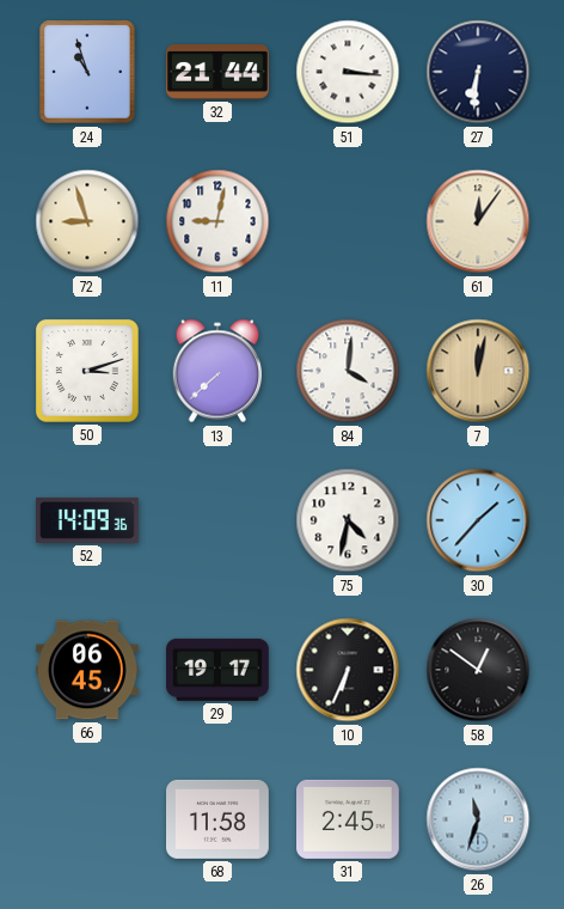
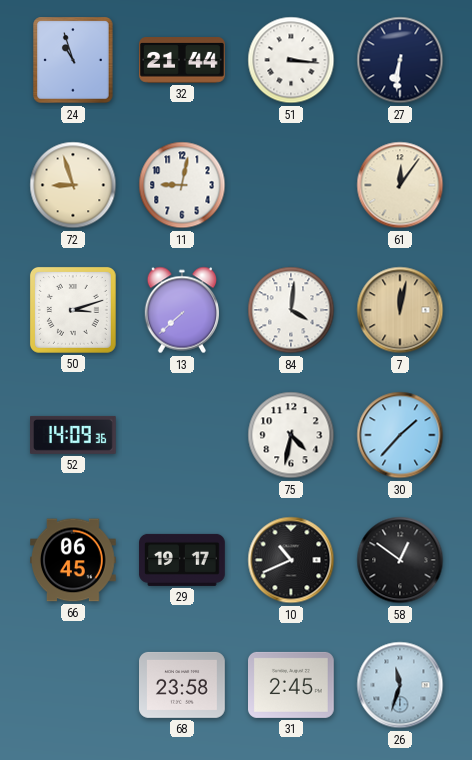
10: 6:34 -> 10:41
68: 11:58 -> 23:58
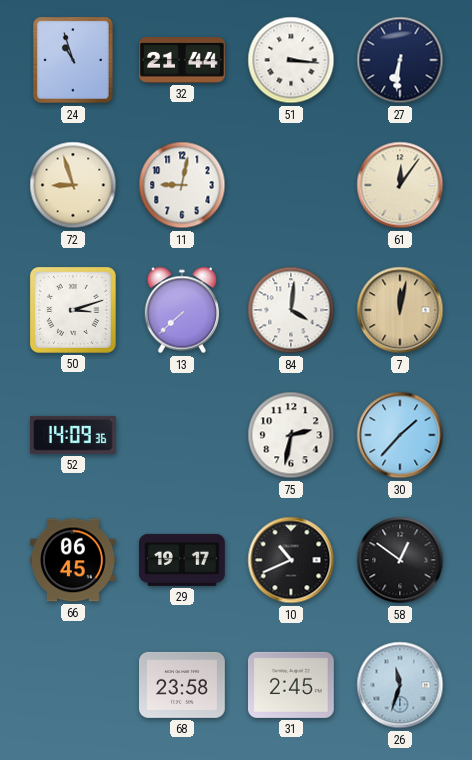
75: 4:32 -> 2:32
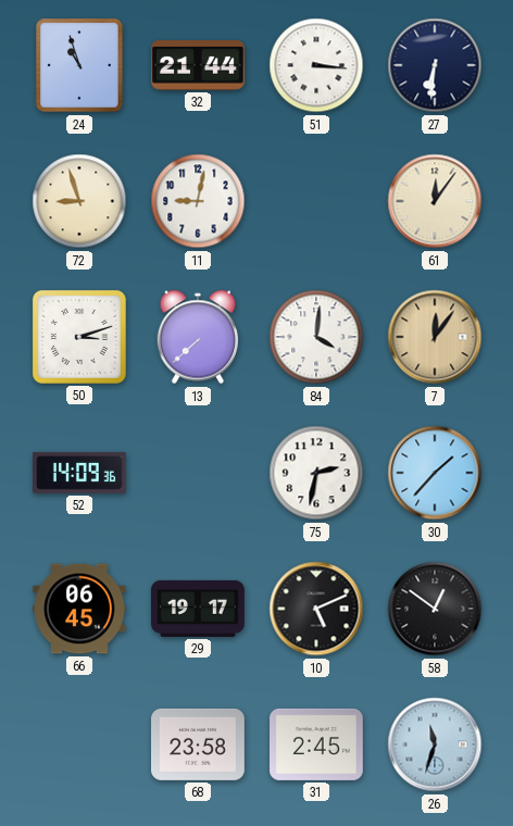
7: 12:02 -> 12:06
10: 10:41 -> 5:11
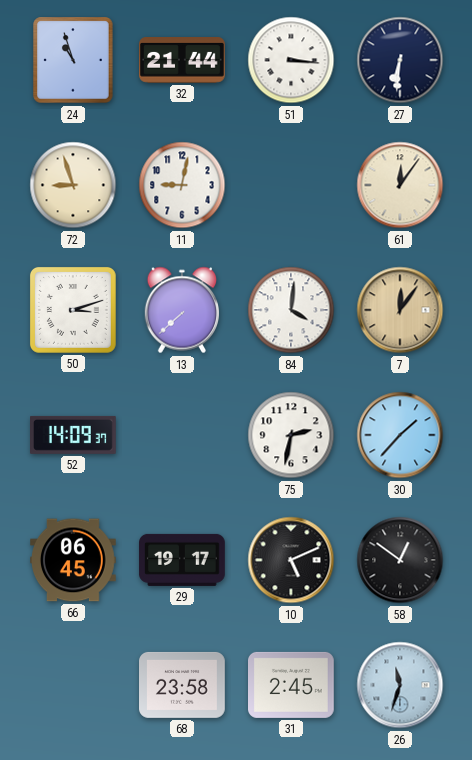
52: 14:09:36 -> 14:09:37
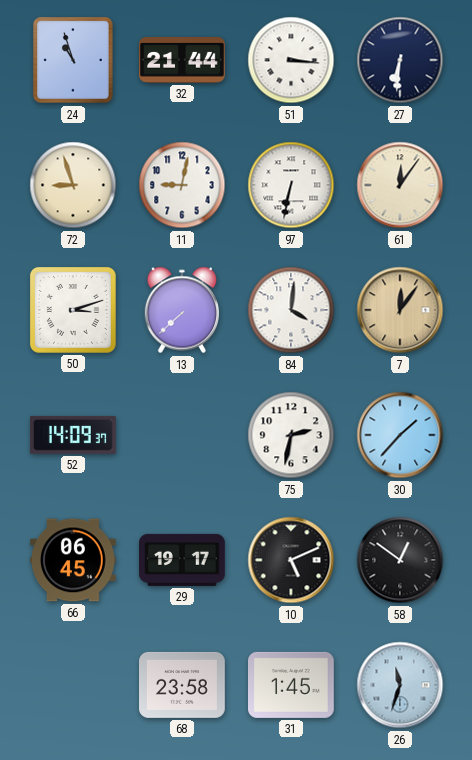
97: none -> 6:32
31: 2:45 -> 1:45
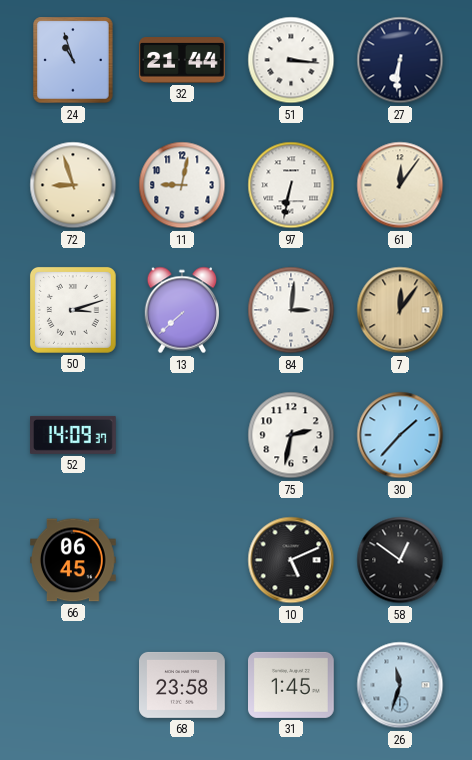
84: 4:01 -> 3:01
29: 19:17 -> none
